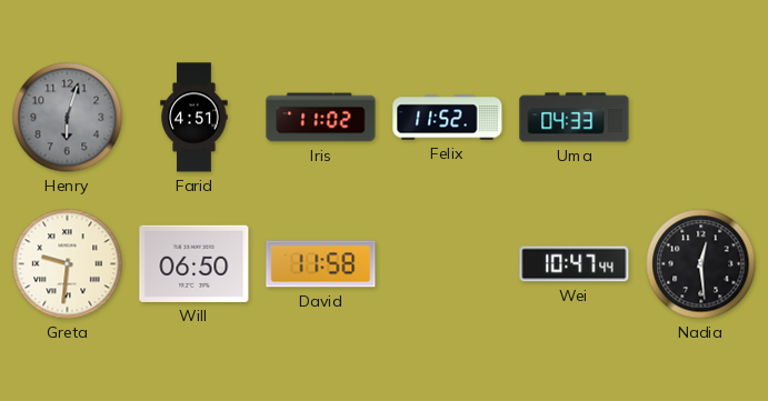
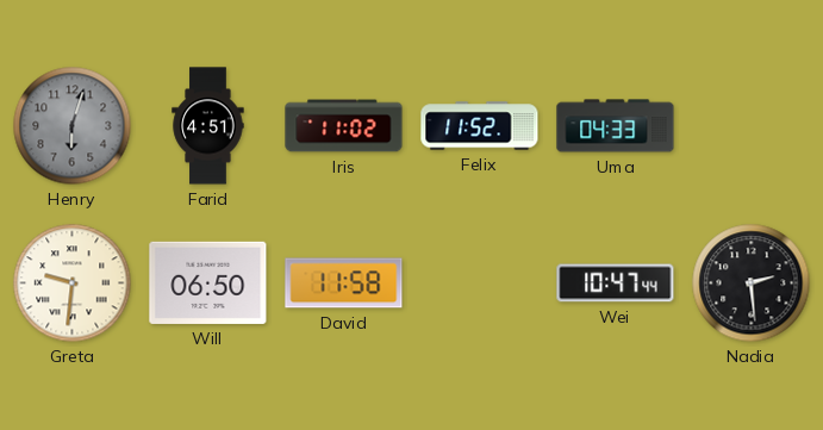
Nadia: 12:29 -> 2:29
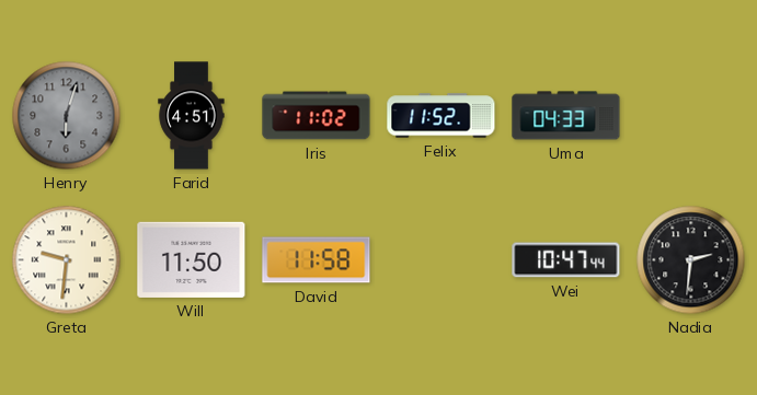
Will: 06:50 -> 11:50
Nadia: 2:29 -> 2:31
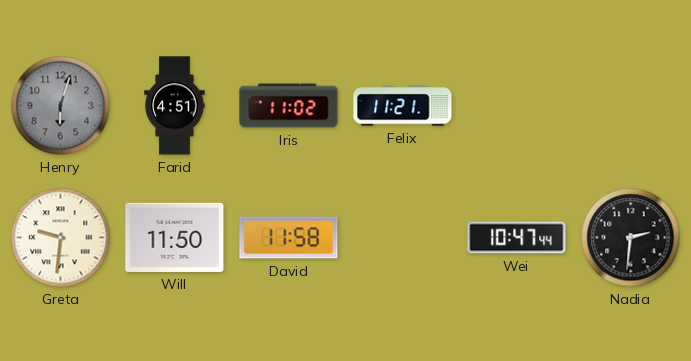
Felix: 11:52 -> 11:21
Uma: 04:33 -> none
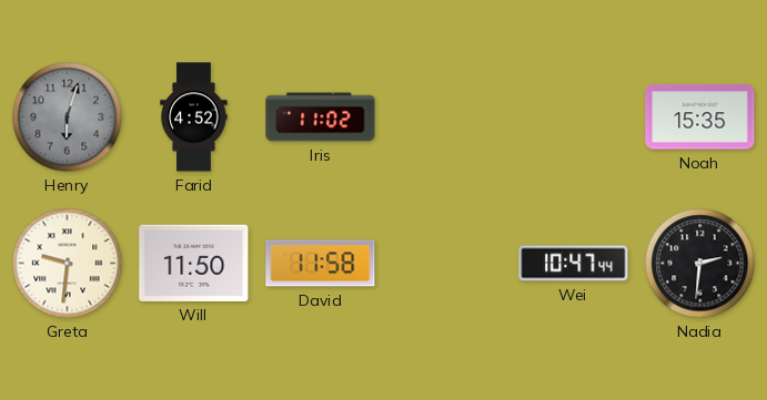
Farid: 4:51 -> 4:52
Felix: 11:21 -> none
Noah: none -> 15:35
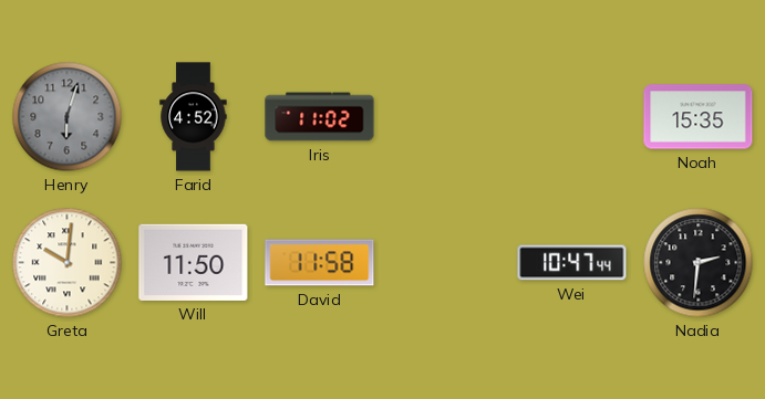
Greta: 9:31 -> 10:01
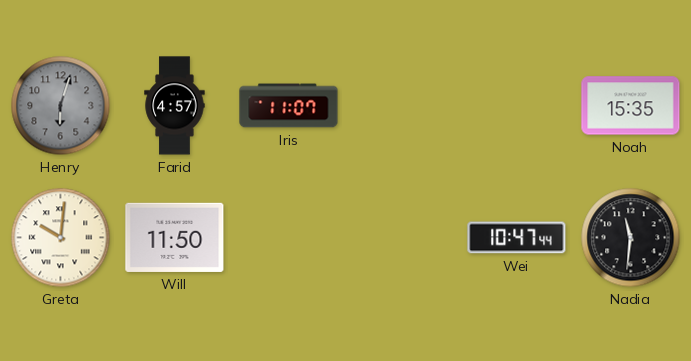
Farid: 4:52 -> 4:57
Iris: 11:02 -> 11:07
David: 11:58 -> none
Nadia: 2:31 -> 11:31
